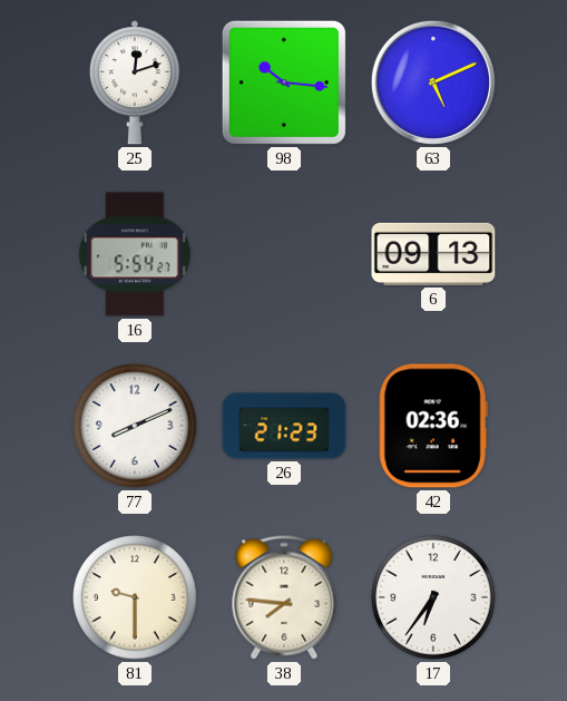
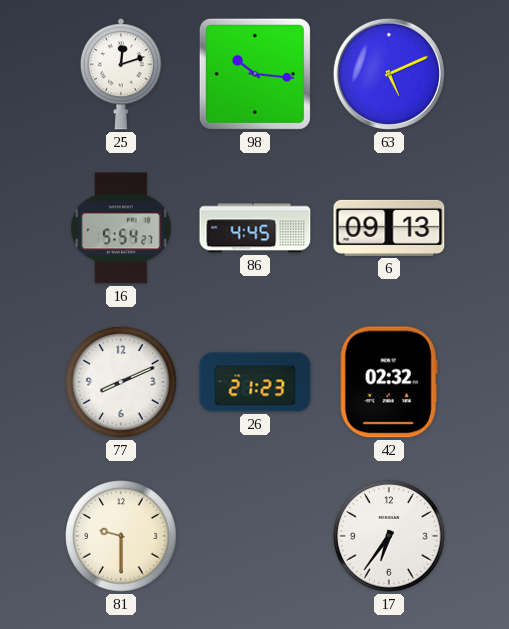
86: none -> 4:45
42: 02:36 -> 02:32
38: 7:46 -> none
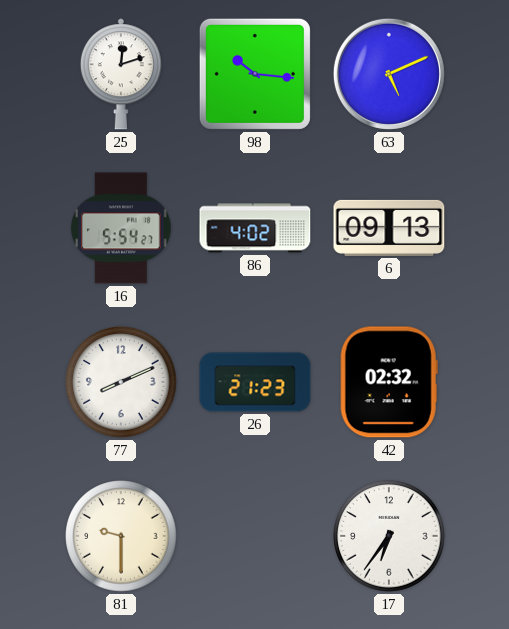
86: 4:45 -> 4:02
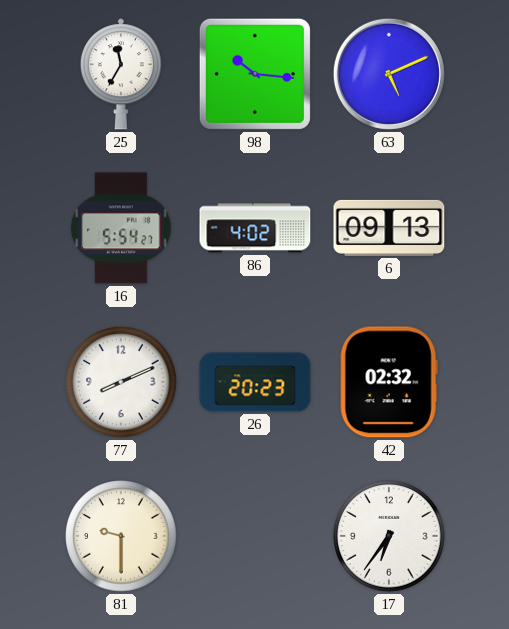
25: 12:12 -> 11:35
26: 21:23 -> 20:23
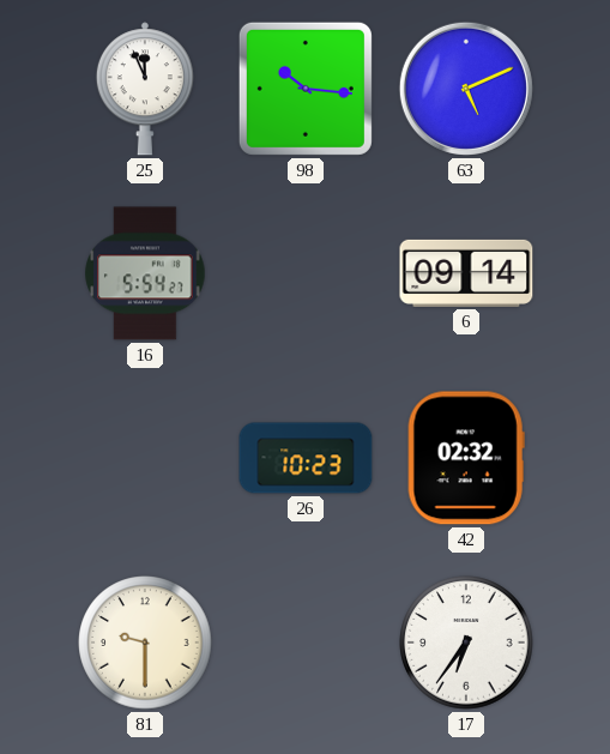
25: 11:35 -> 11:56
86: 4:02 -> none
6: 09:13 -> 09:14
77: 8:11 -> none
26: 20:23 -> 10:23
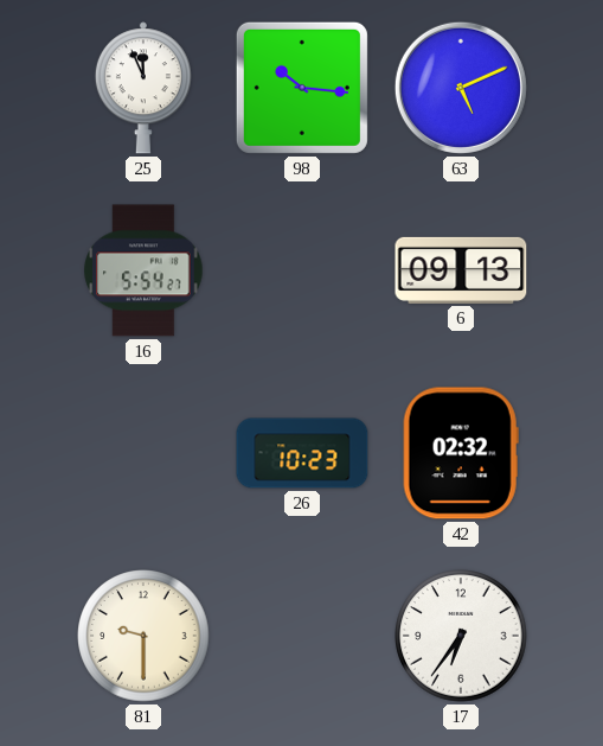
6: 09:14 -> 09:13
